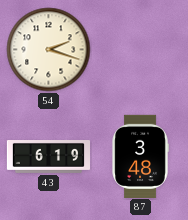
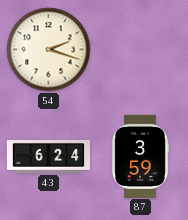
43: 6:19 -> 6:24
87: 3:48 -> 3:59
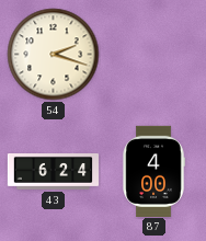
87: 3:59 -> 4:00
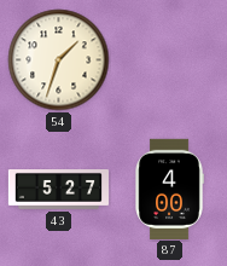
54: 2:18 -> 1:33
43: 6:24 -> 5:27
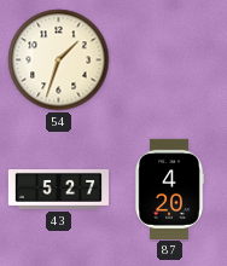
87: 4:00 -> 4:20
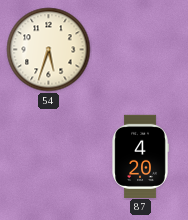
54: 1:33 -> 5:33
43: 5:27 -> none
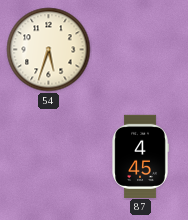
87: 4:20 -> 4:45
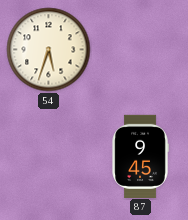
87: 4:45 -> 9:45
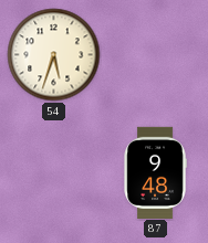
87: 9:45 -> 9:48
